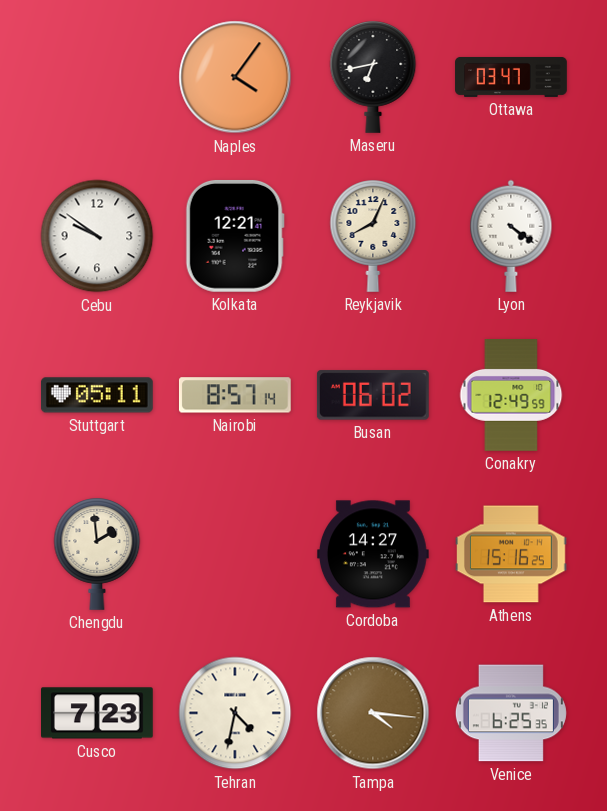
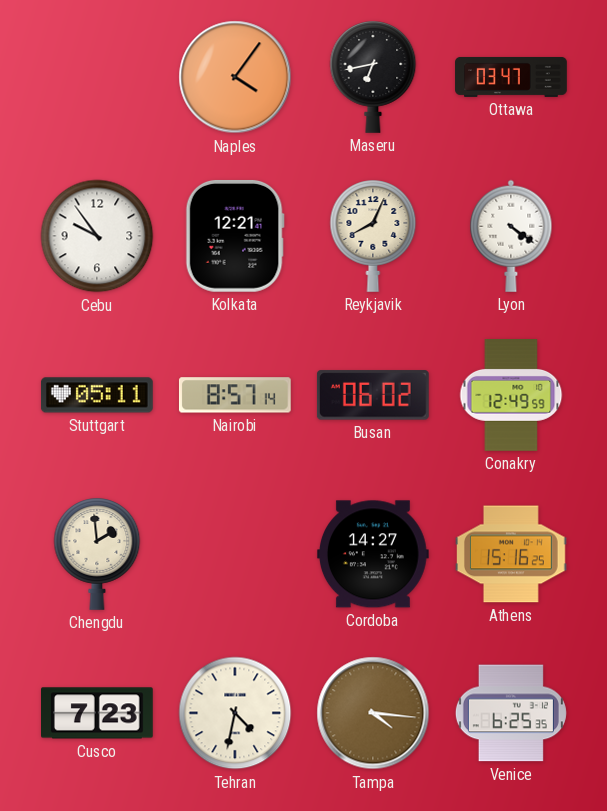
Cebu: 9:51 -> 9:54
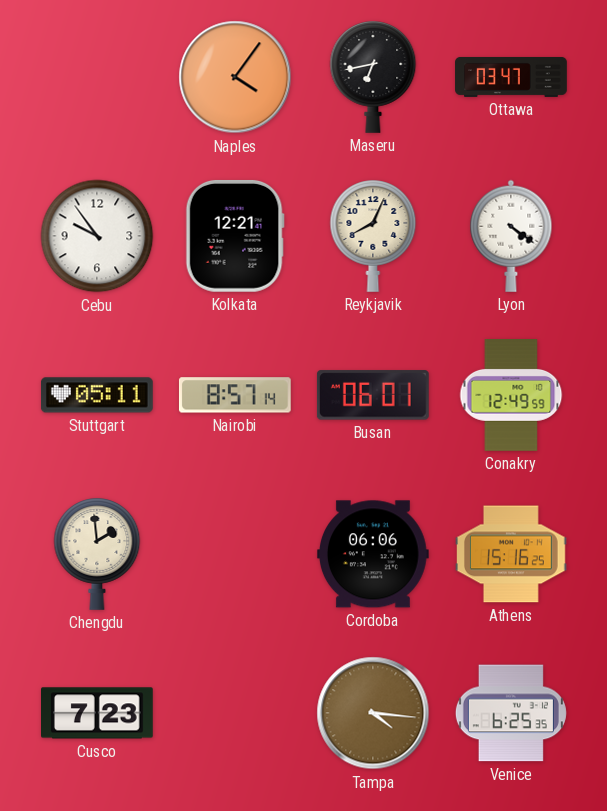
Busan: 06:02 -> 06:01
Cordoba: 14:27 -> 06:06
Tehran: 4:32 -> none
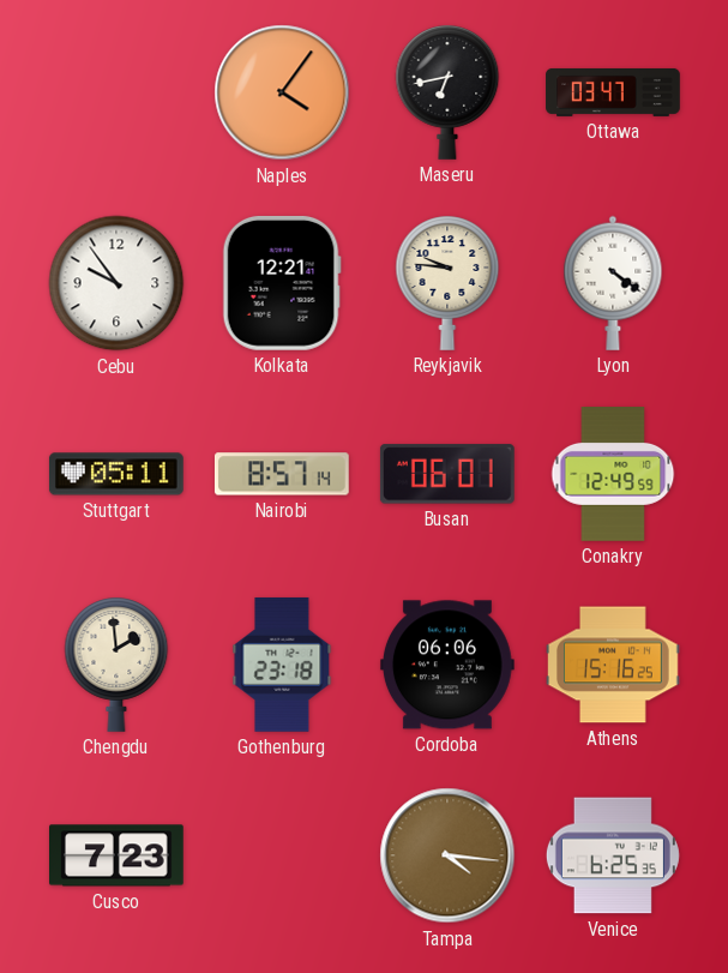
Reykjavik: 8:04 -> 9:46
Gothenburg: none -> 23:18
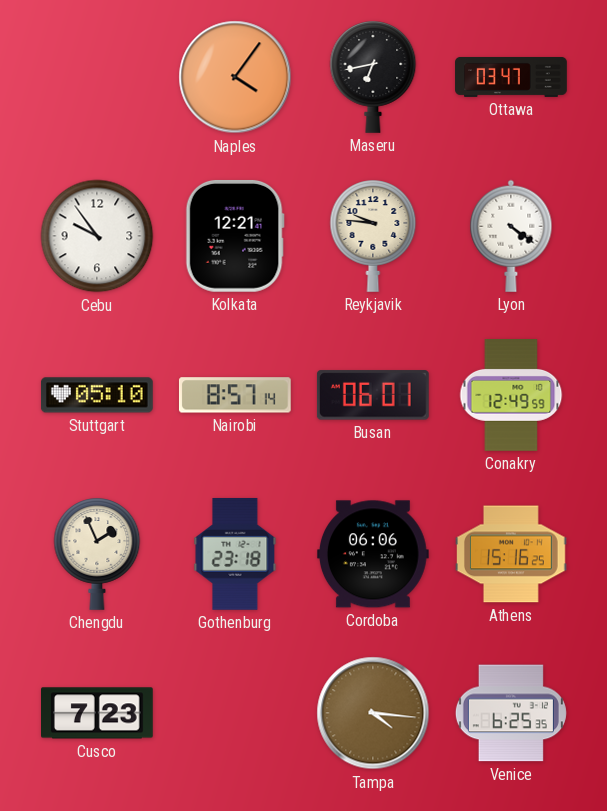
Stuttgart: 05:11 -> 05:10
Chengdu: 1:59 -> 1:56
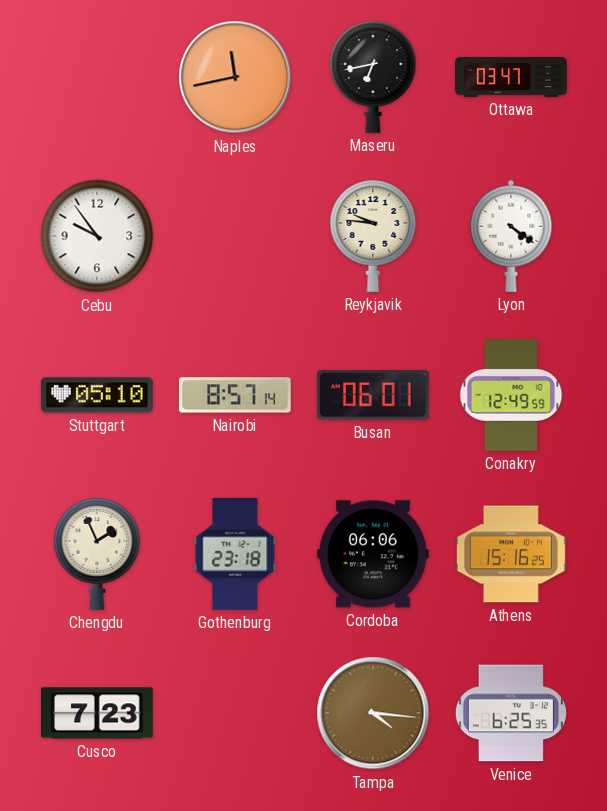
Naples: 4:06 -> 11:43
Kolkata: 12:21 -> none
